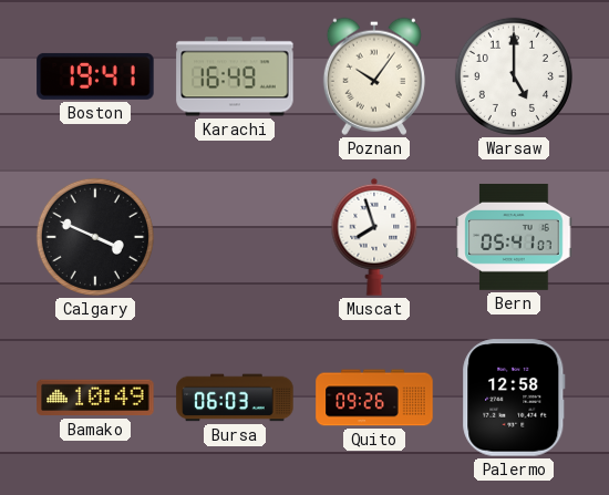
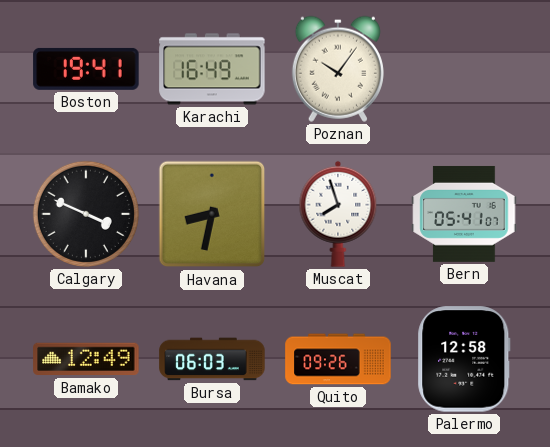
Warsaw: 5:00 -> none
Havana: none -> 8:32
Bamako: 10:49 -> 12:49
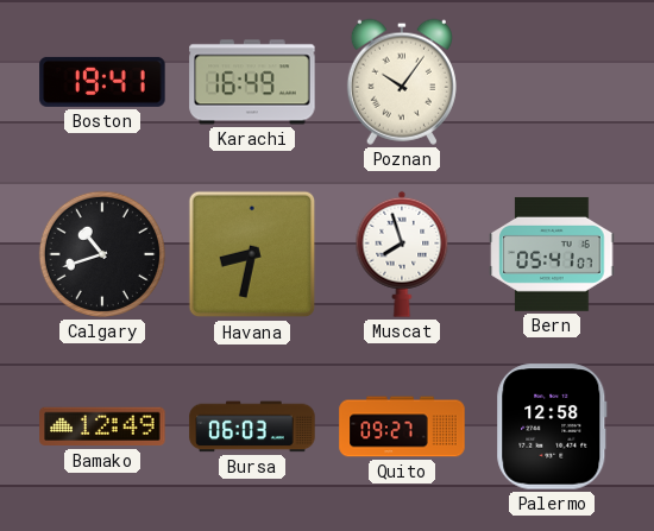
Calgary: 3:49 -> 10:42
Quito: 09:26 -> 09:27
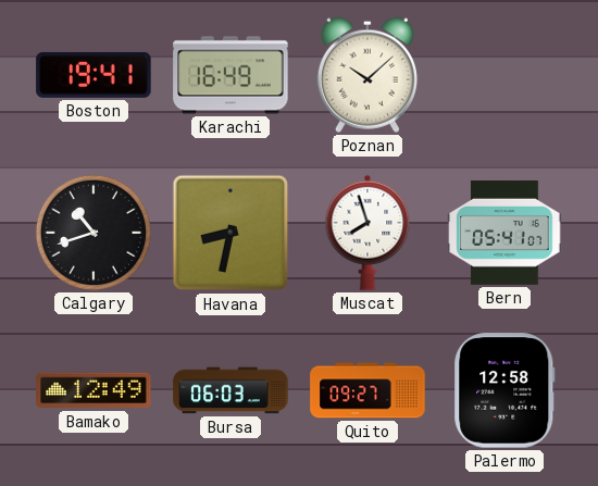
Poznan: 10:06 -> 10:08
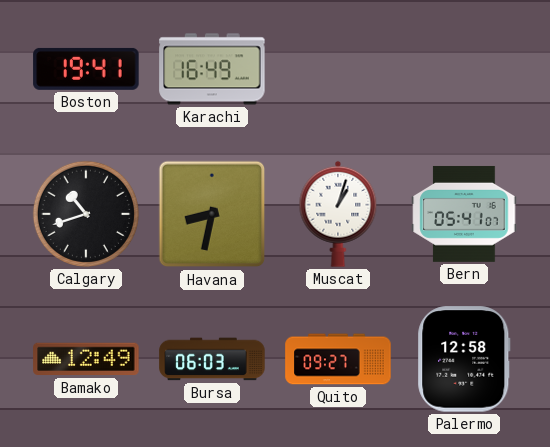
Poznan: 10:08 -> none
Muscat: 7:57 -> 1:03
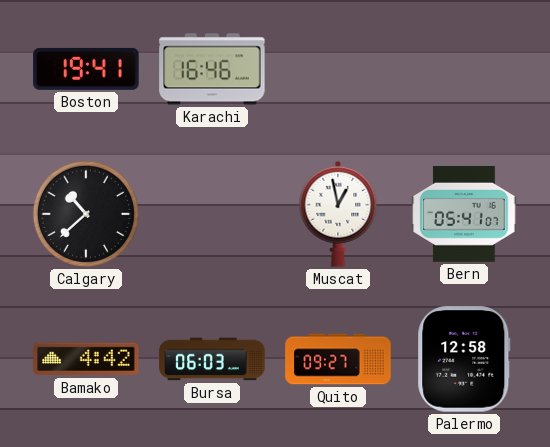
Karachi: 16:49 -> 16:46
Calgary: 10:42 -> 10:38
Havana: 8:32 -> none
Muscat: 1:03 -> 12:58
Bamako: 12:49 -> 4:42
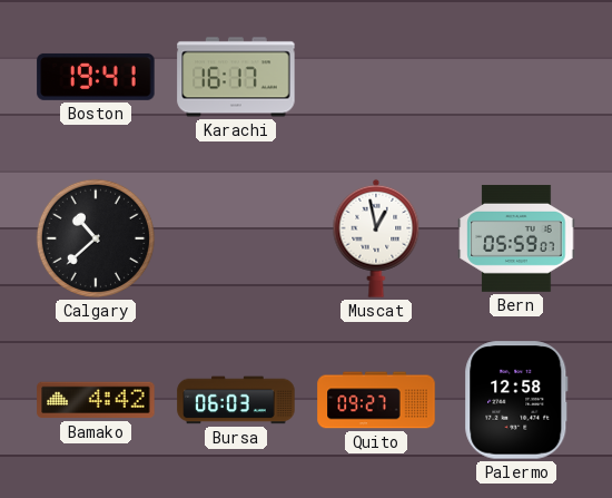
Karachi: 16:46 -> 16:17
Bern: 05:41 -> 05:59
